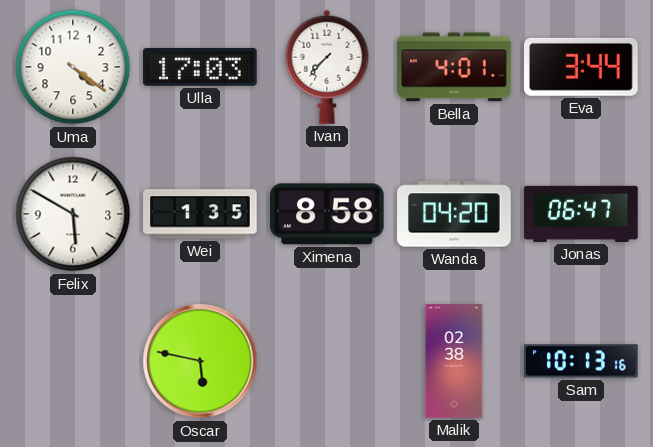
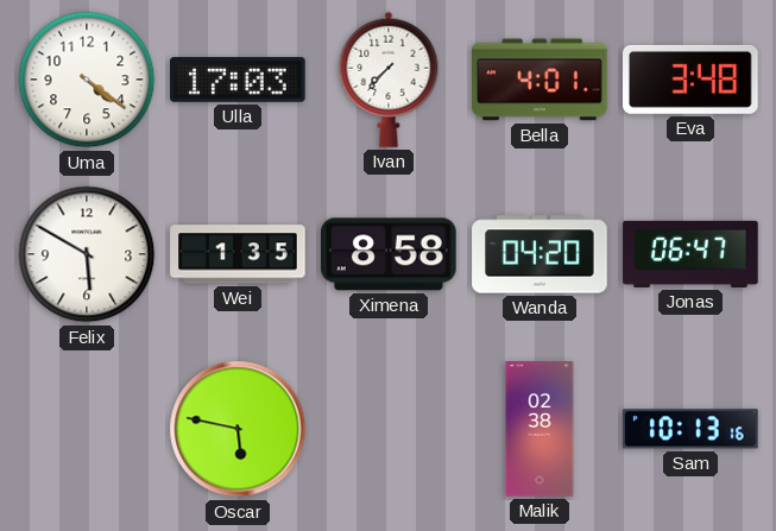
Eva: 3:44 -> 3:48
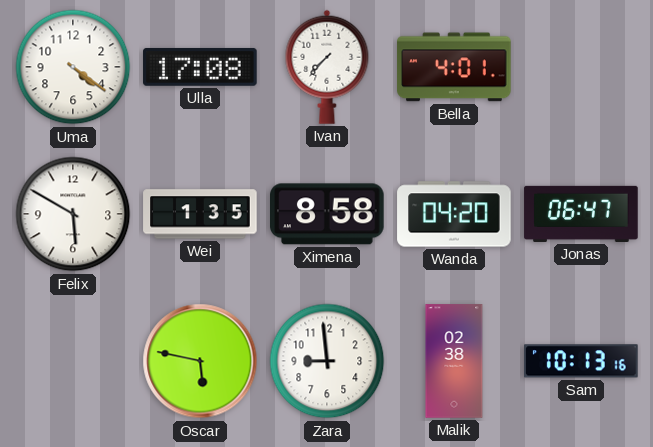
Ulla: 17:03 -> 17:08
Eva: 3:48 -> none
Zara: none -> 8:59
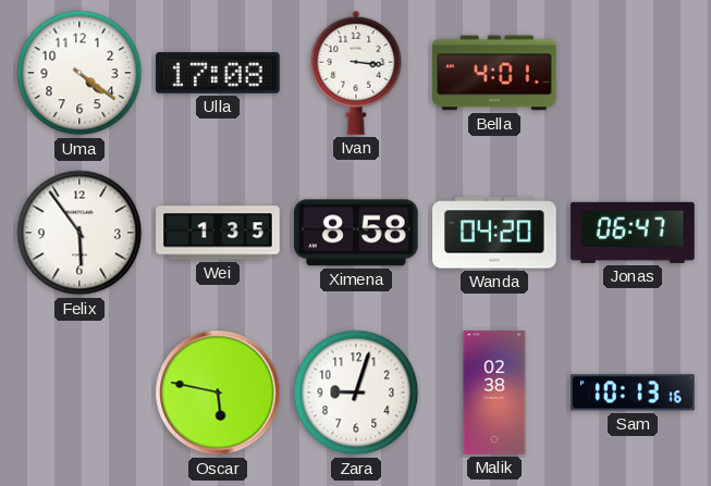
Ivan: 7:37 -> 3:16
Felix: 5:50 -> 5:54
Zara: 8:59 -> 9:03
